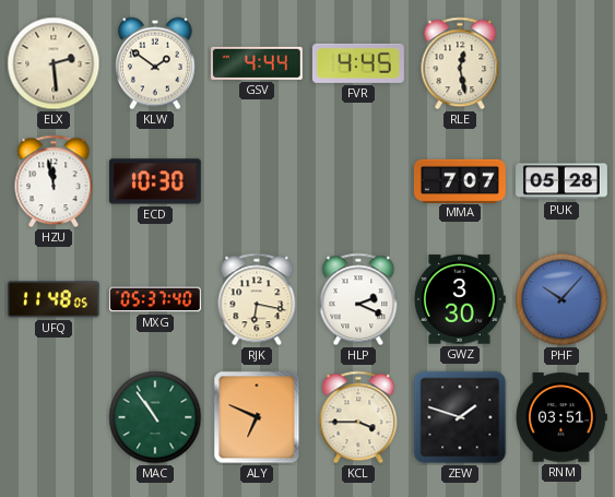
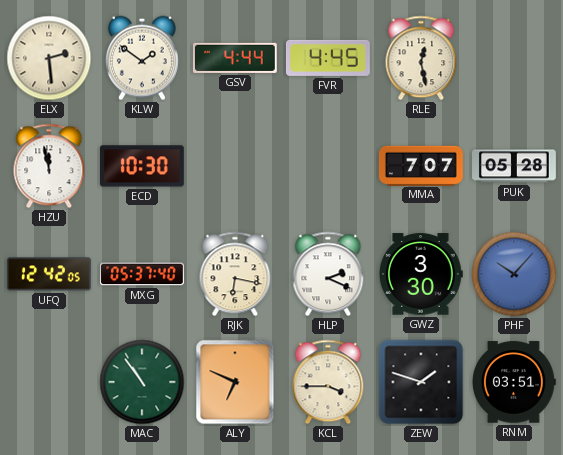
UFQ: 11:48 -> 12:42
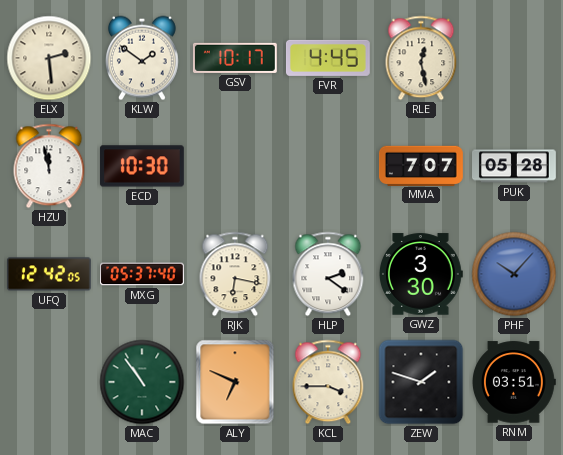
GSV: 4:44 -> 10:17
HLP: 2:19 -> 2:21
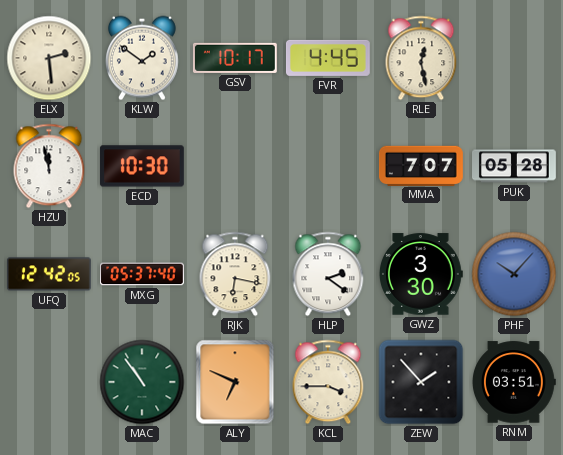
ZEW: 1:48 -> 1:53
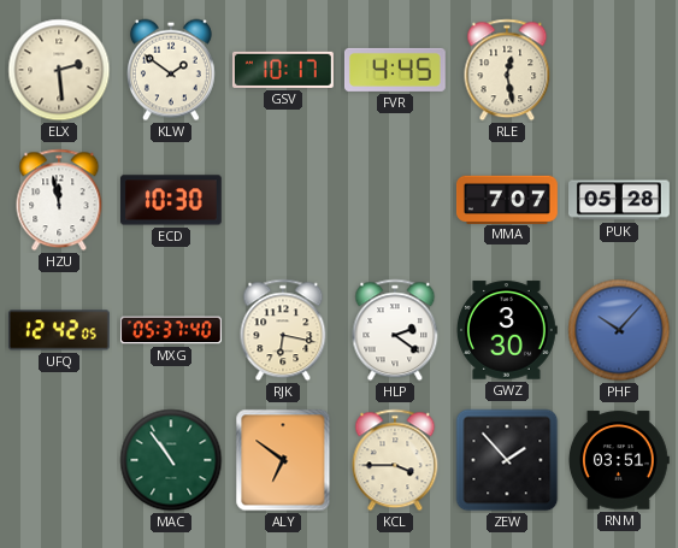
ALY: 6:49 -> 6:51
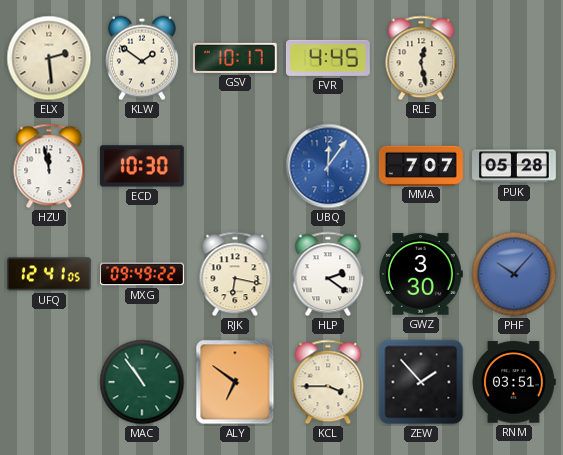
UBQ: none -> 12:06
UFQ: 12:42 -> 12:41
MXG: 05:37 -> 09:49
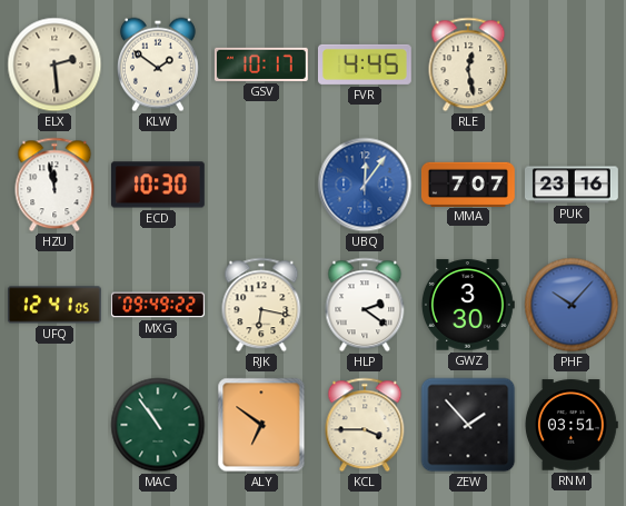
PUK: 05:28 -> 23:16
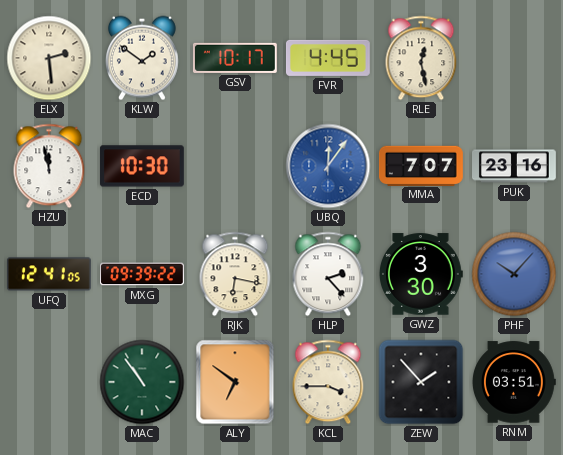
MXG: 09:49 -> 09:39
HLP: 2:21 -> 2:23
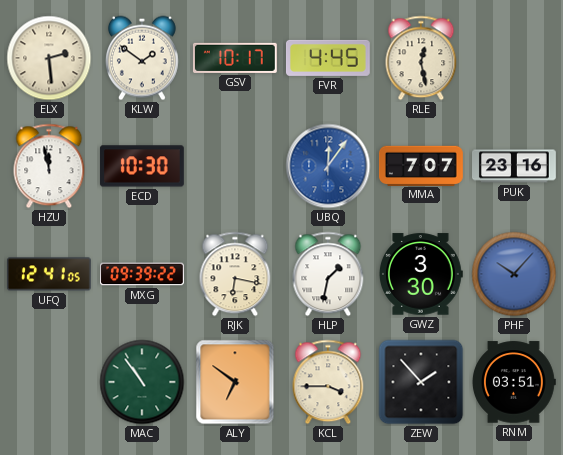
HLP: 2:23 -> 1:32
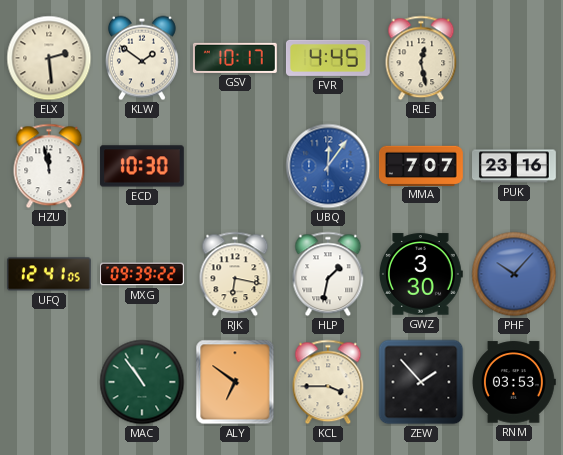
RNM: 03:51 -> 03:53
